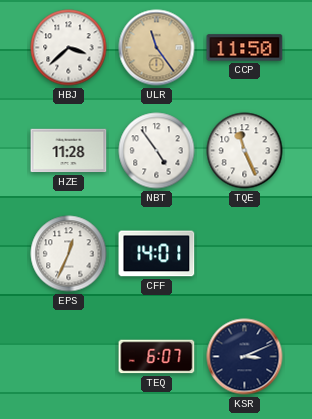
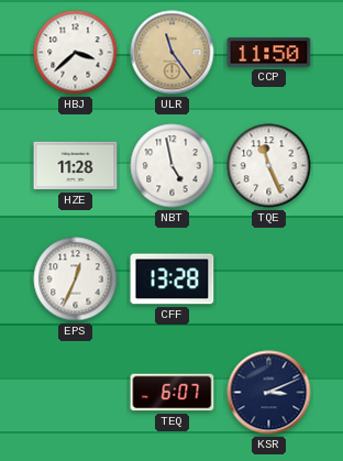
NBT: 4:54 -> 4:58
CFF: 14:01 -> 13:28
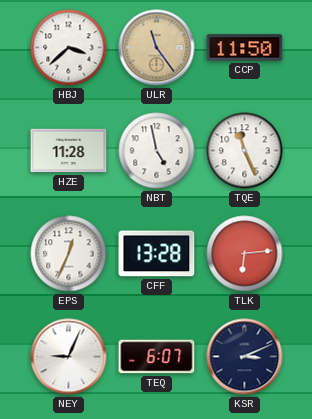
TLK: none -> 6:14
NEY: none -> 9:04
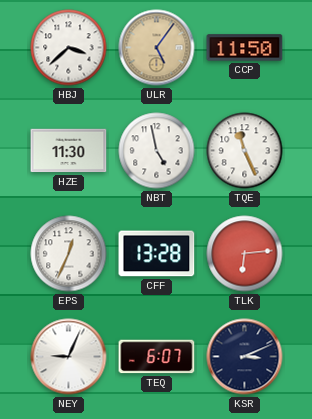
ULR: 11:24 -> 5:06
HZE: 11:28 -> 11:30
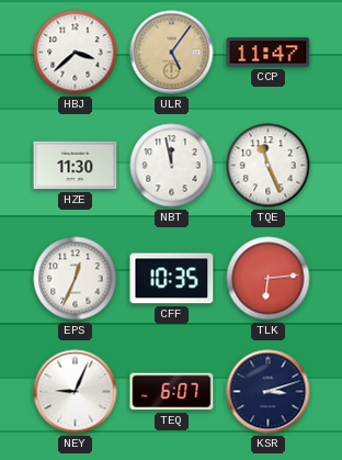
CCP: 11:50 -> 11:47
NBT: 4:58 -> 11:58
CFF: 13:28 -> 10:35
KSR: 3:11 -> 3:12
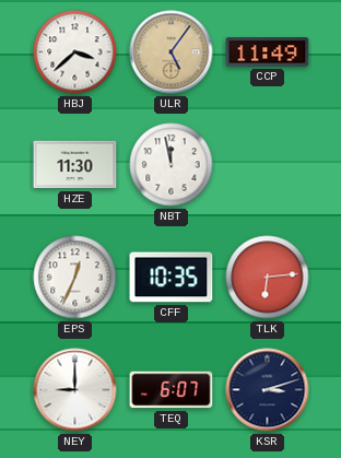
CCP: 11:47 -> 11:49
TQE: 11:26 -> none
NEY: 9:04 -> 9:00
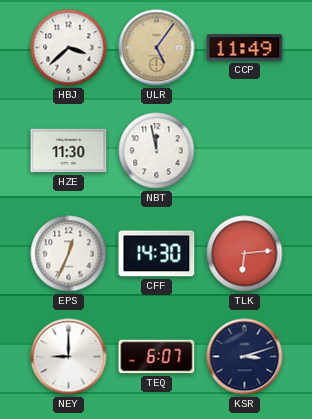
CFF: 10:35 -> 14:30
